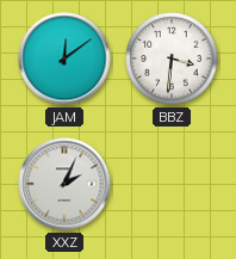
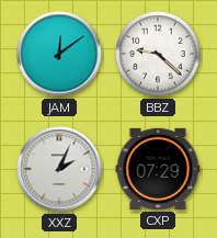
BBZ: 3:31 -> 9:22
CXP: none -> 07:29
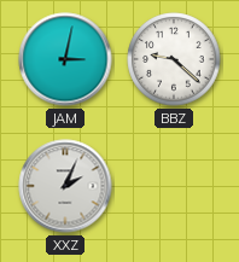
JAM: 12:09 -> 3:02
CXP: 07:29 -> none
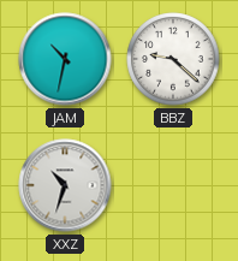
JAM: 3:02 -> 10:32
XXZ: 2:04 -> 10:33
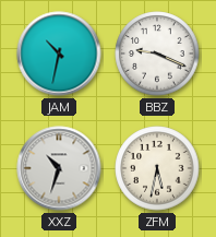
BBZ: 9:22 -> 9:19
ZFM: none -> 5:32
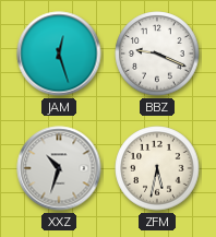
JAM: 10:32 -> 12:27
